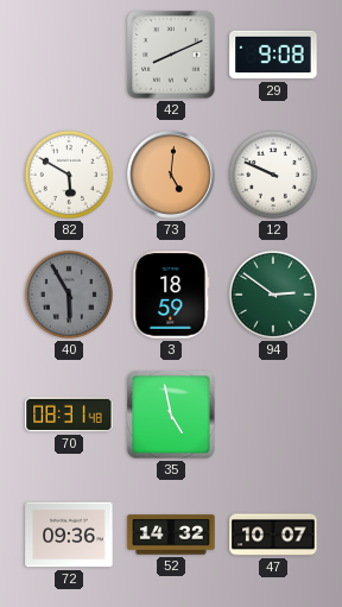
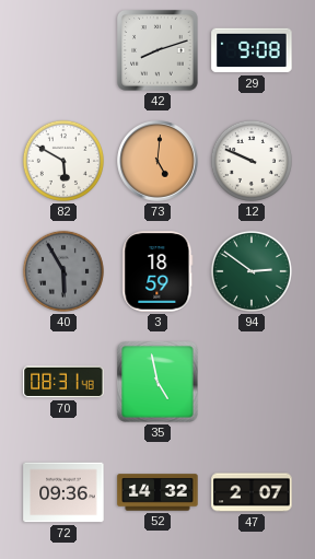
42: 8:11 -> 8:12
47: 10:07 -> 2:07
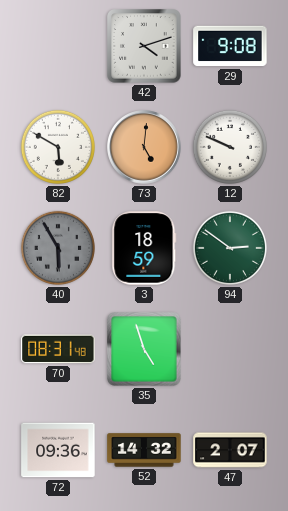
42: 8:12 -> 4:12
35: 4:58 -> 4:57
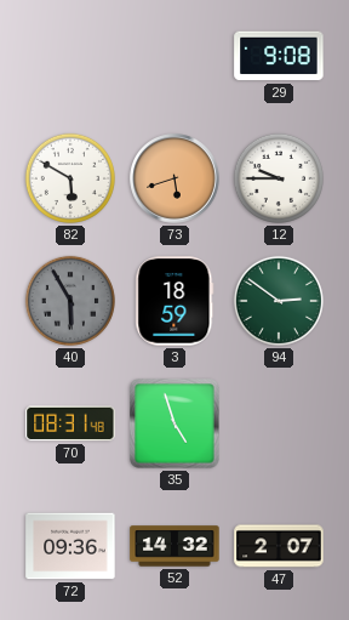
42: 4:12 -> none
73: 5:01 -> 5:42
12: 9:49 -> 9:45
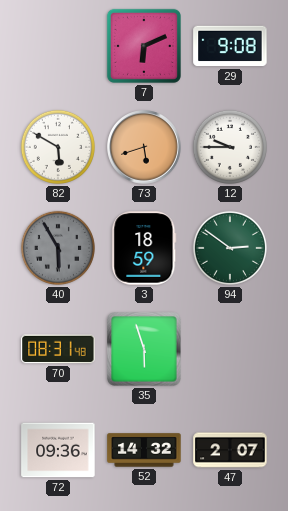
7: none -> 6:11
35: 4:57 -> 5:57
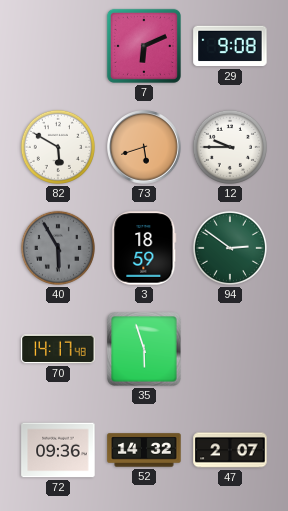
70: 08:31 -> 14:17
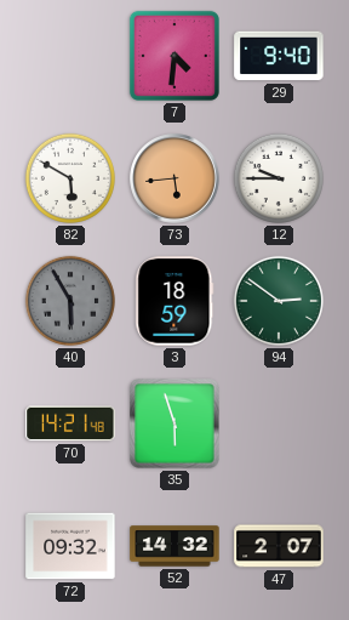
7: 6:11 -> 4:31
29: 9:08 -> 9:40
73: 5:42 -> 5:44
70: 14:17 -> 14:21
72: 09:36 -> 09:32
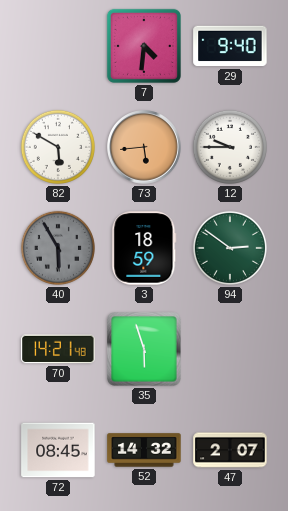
72: 09:32 -> 08:45
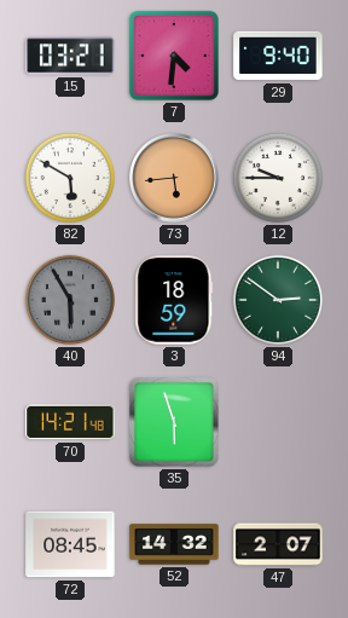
15: none -> 03:21
